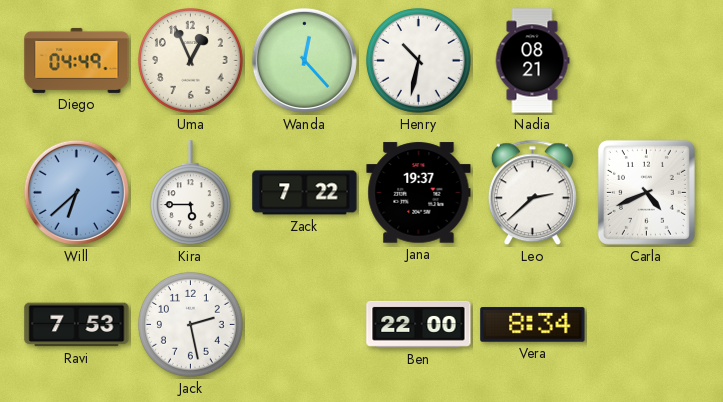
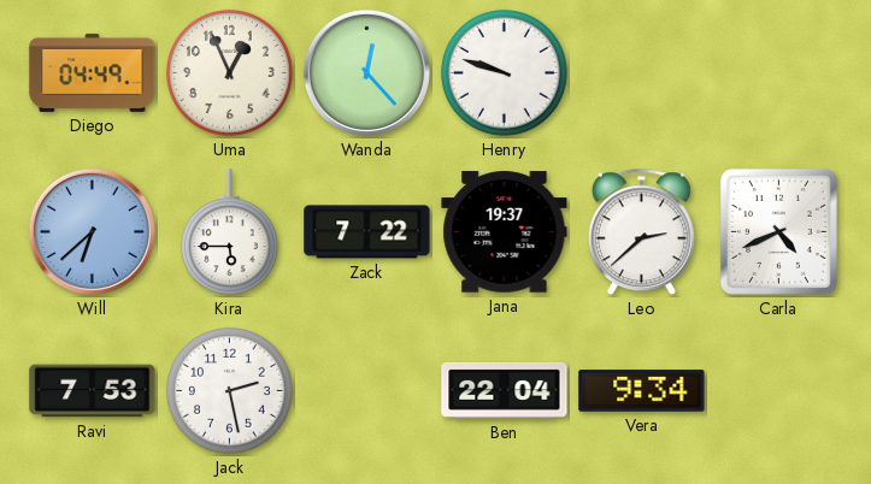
Henry: 10:32 -> 9:48
Nadia: 08:21 -> none
Ben: 22:00 -> 22:04
Vera: 8:34 -> 9:34
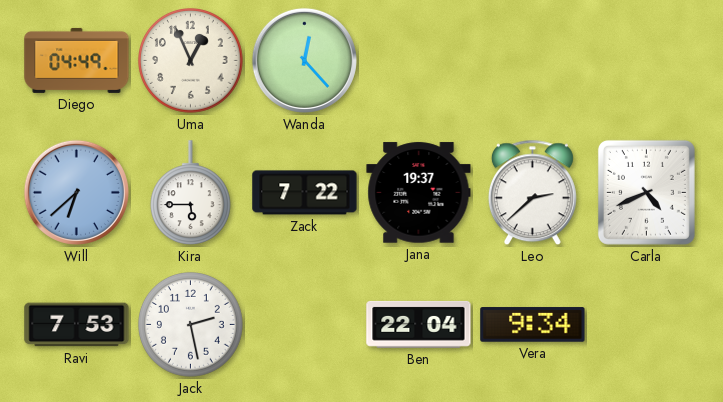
Henry: 9:48 -> none
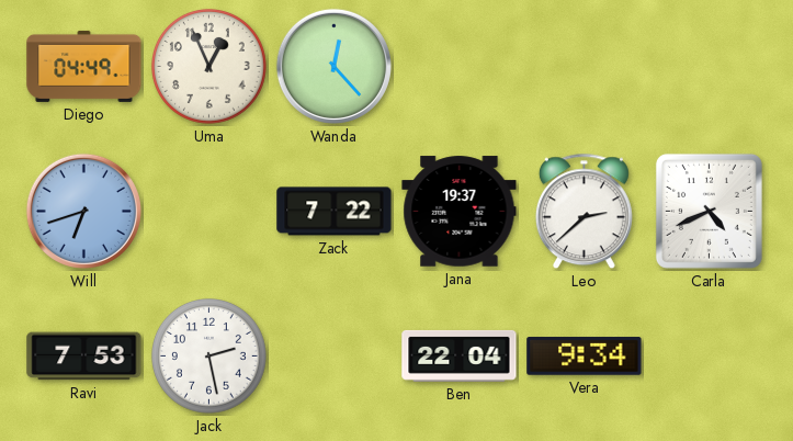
Will: 6:38 -> 6:42
Kira: 5:45 -> none
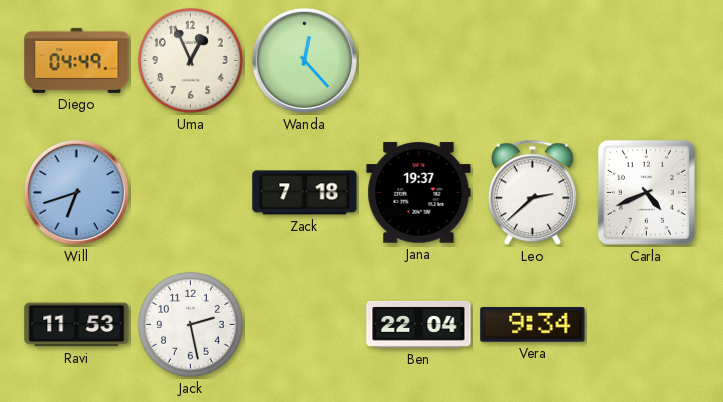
Zack: 7:22 -> 7:18
Ravi: 7:53 -> 11:53
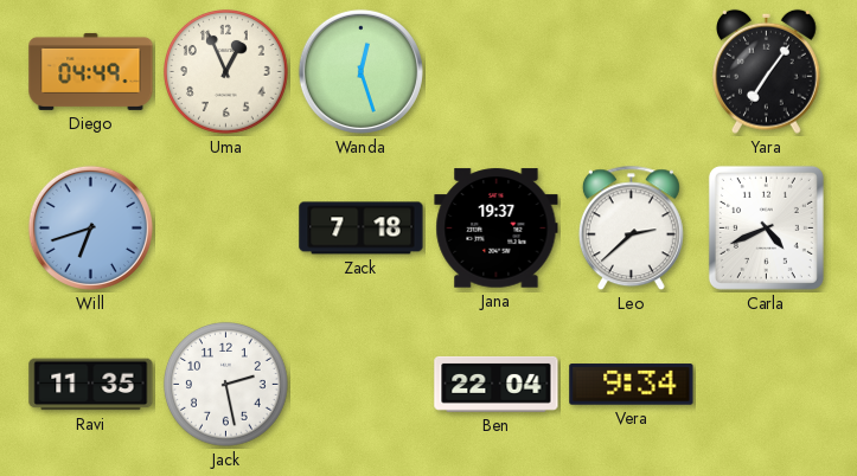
Wanda: 12:23 -> 12:27
Yara: none -> 7:06
Ravi: 11:53 -> 11:35
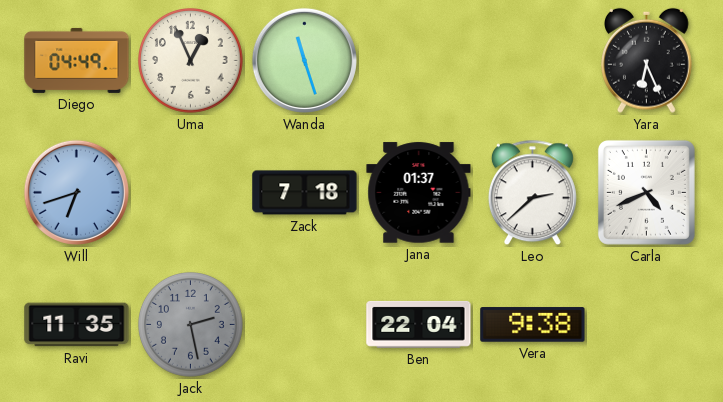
Wanda: 12:27 -> 11:27
Yara: 7:06 -> 6:26
Jana: 19:37 -> 01:37
Jack dial: white -> grey
Vera: 9:34 -> 9:38
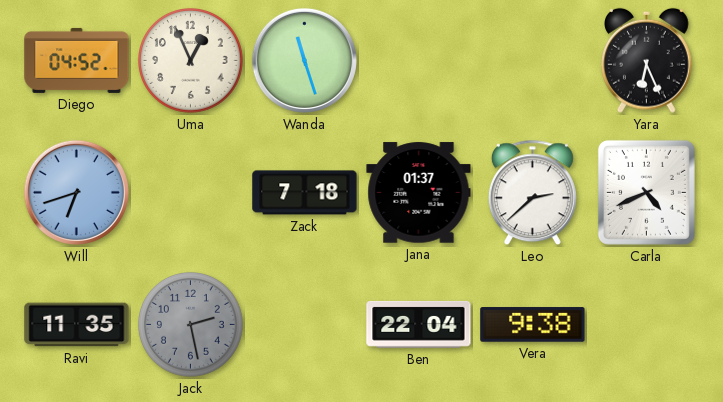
Diego: 04:49 -> 04:52
